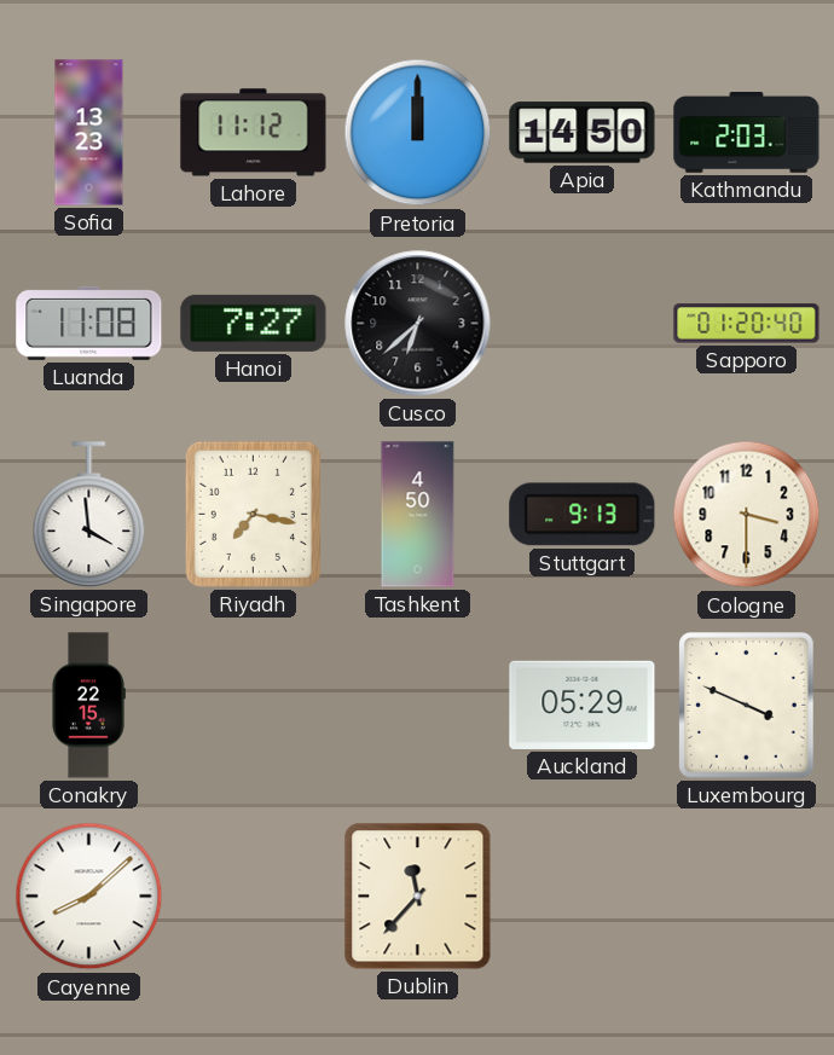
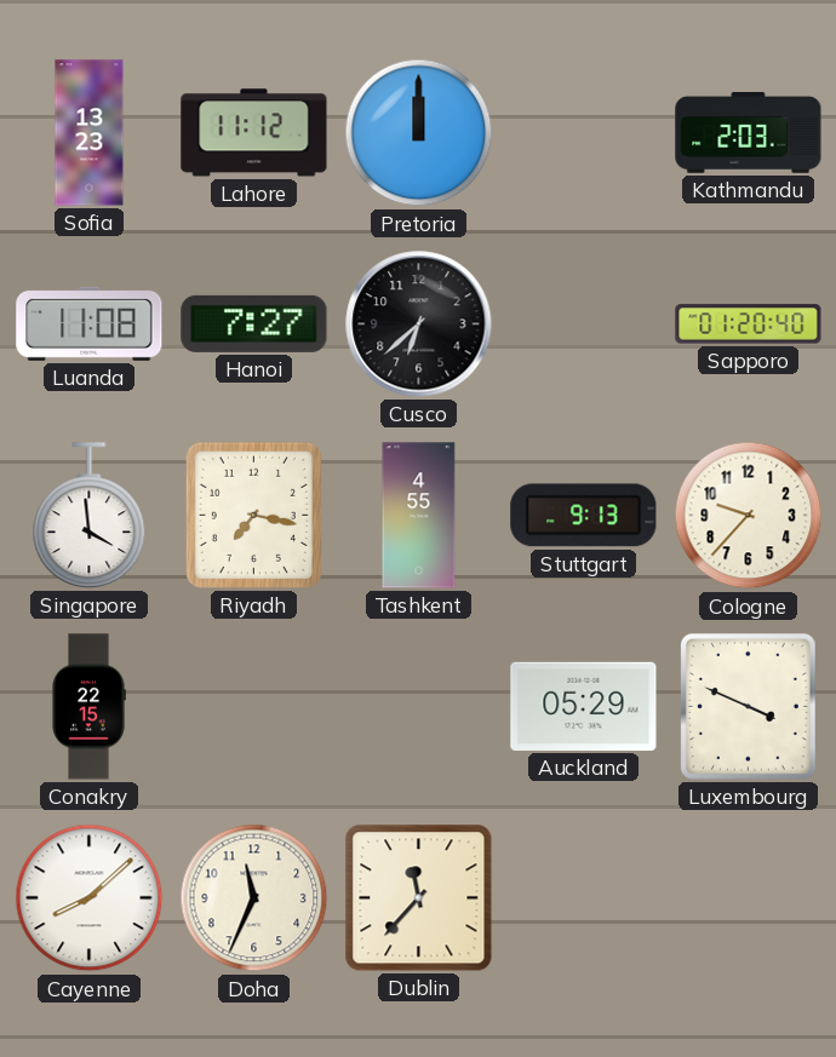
Apia: 14:50 -> none
Tashkent: 4:50 -> 4:55
Cologne: 3:30 -> 9:37
Doha: none -> 11:34
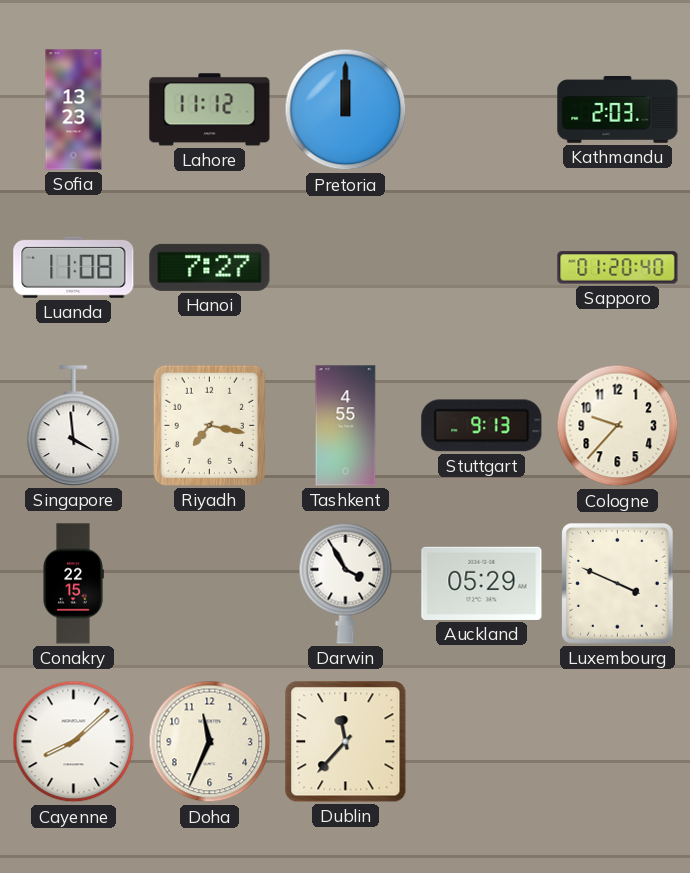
Cusco: 6:38 -> none
Darwin: none -> 3:55
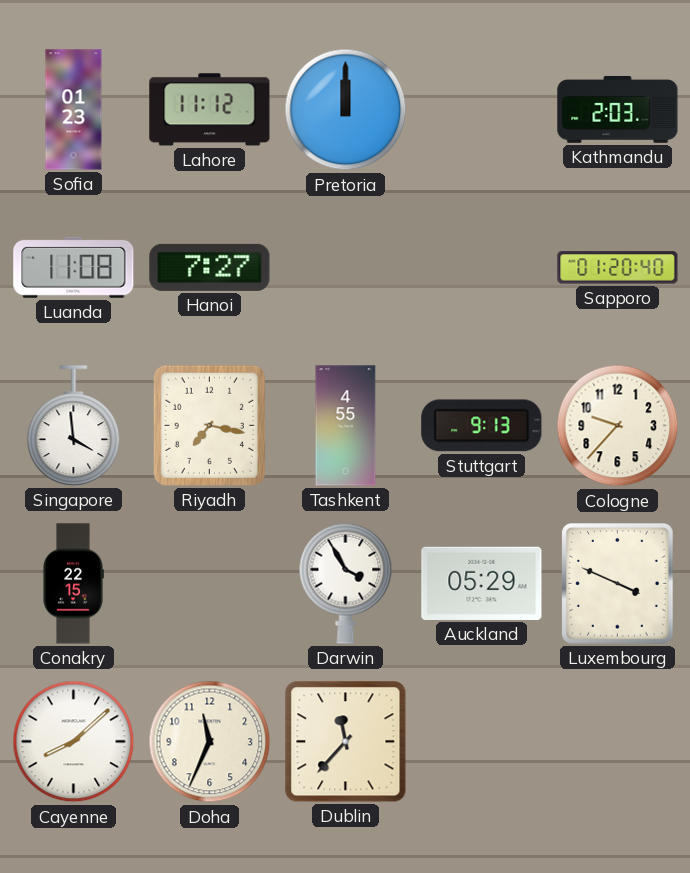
Sofia: 13:23 -> 01:23
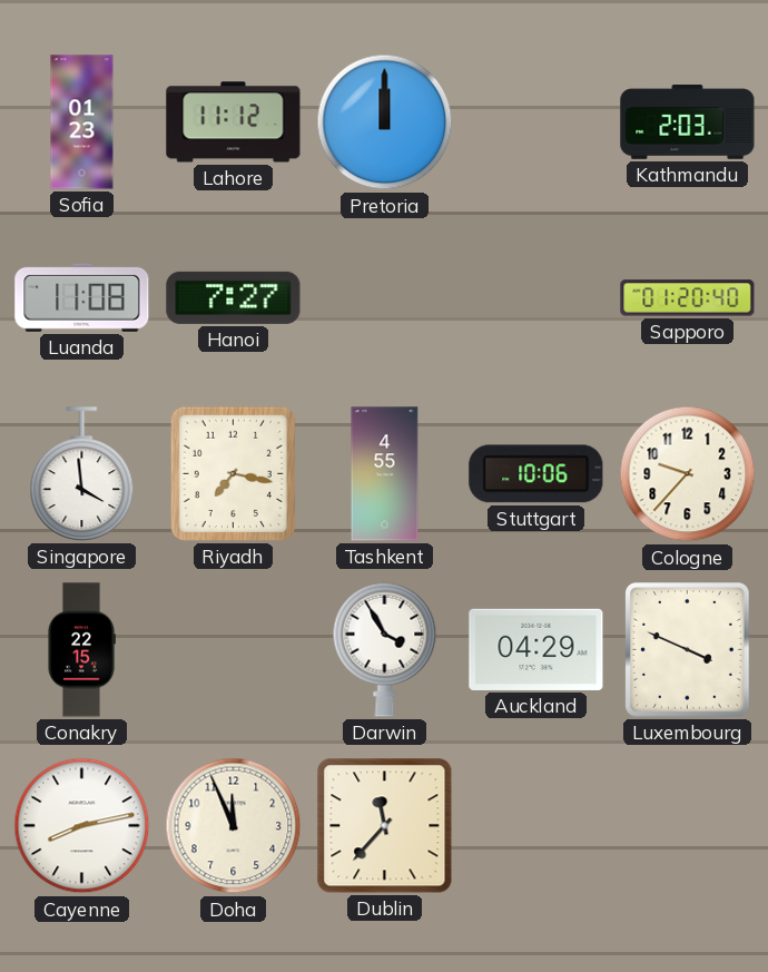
Stuttgart: 9:13 -> 10:06
Auckland: 05:29 -> 04:29
Cayenne: 8:08 -> 8:13
Doha: 11:34 -> 11:56
